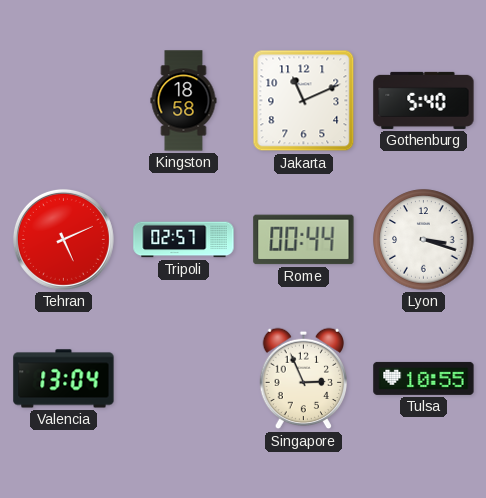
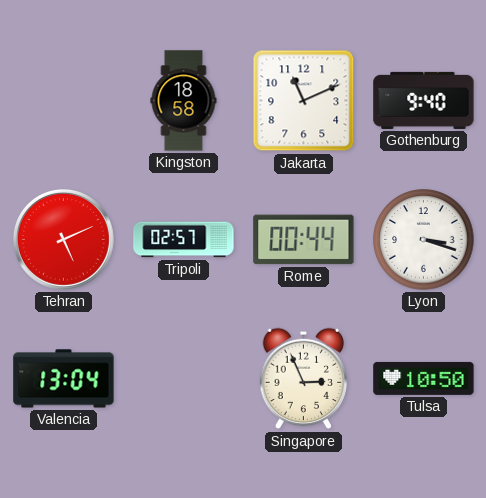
Gothenburg: 5:40 -> 9:40
Tulsa: 10:55 -> 10:50
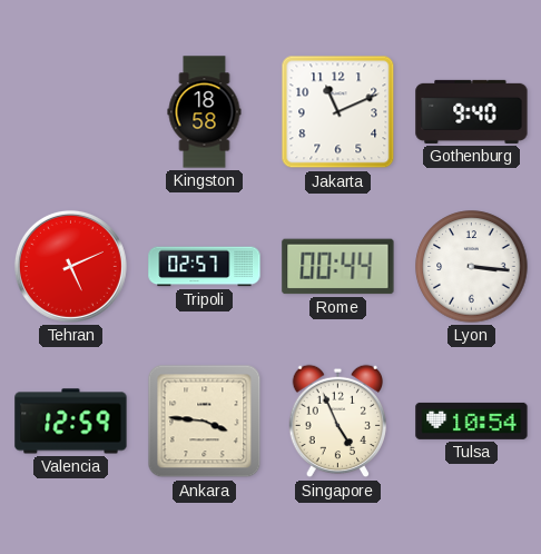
Lyon: 3:18 -> 3:16
Valencia: 13:04 -> 12:59
Ankara: none -> 3:46
Singapore: 2:56 -> 4:56
Tulsa: 10:50 -> 10:54
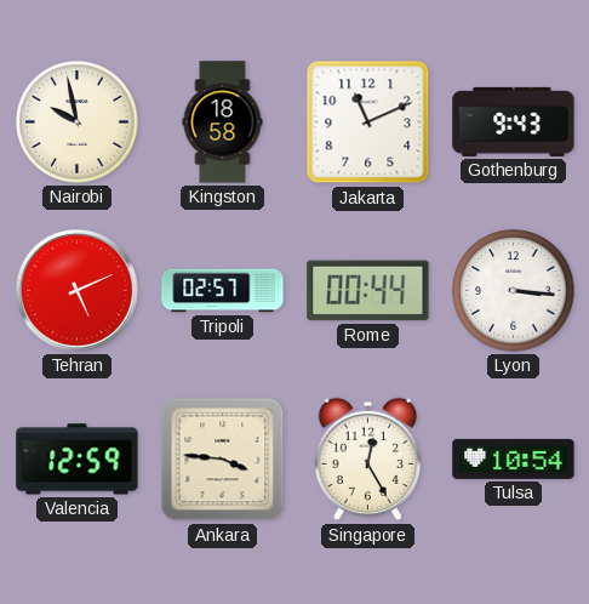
Nairobi: none -> 9:58
Gothenburg: 9:40 -> 9:43
Singapore: 4:56 -> 12:25
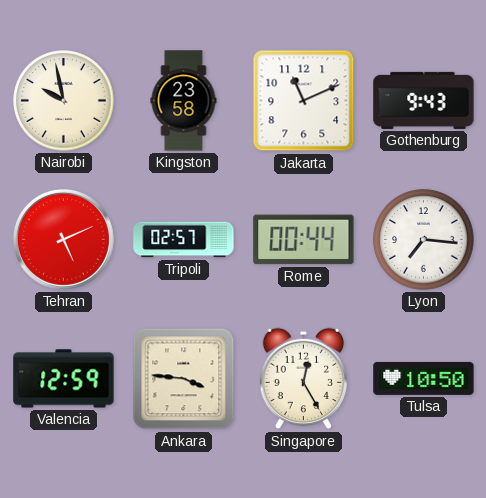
Kingston: 18:58 -> 23:58
Lyon: 3:16 -> 7:16
Tulsa: 10:54 -> 10:50
